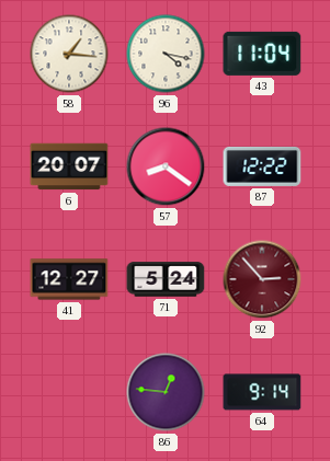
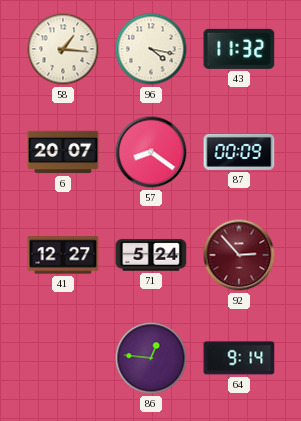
43: 11:04 -> 11:32
87: 12:22 -> 00:09
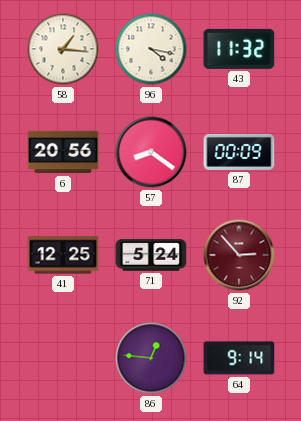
6: 20:07 -> 20:56
41: 12:27 -> 12:25
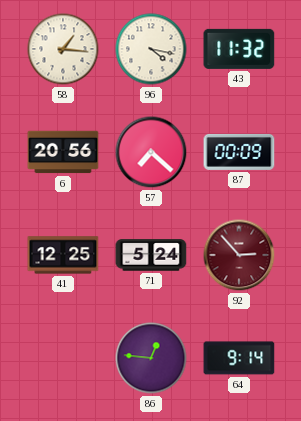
57: 8:21 -> 7:22
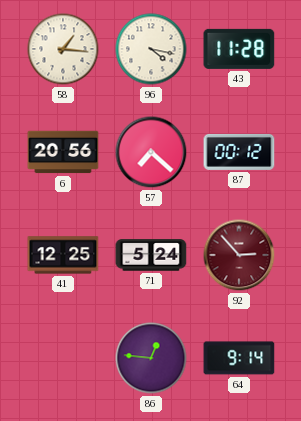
43: 11:32 -> 11:28
87: 00:09 -> 00:12
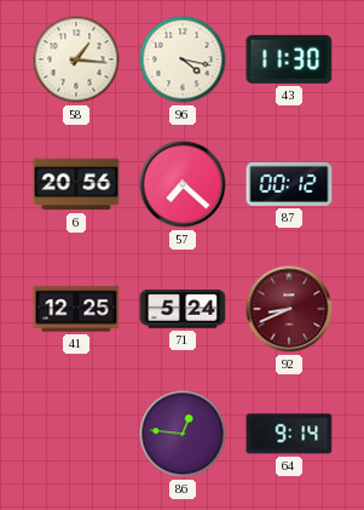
43: 11:28 -> 11:30
92: 2:53 -> 8:41
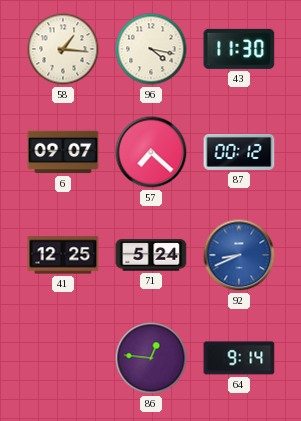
6: 20:56 -> 09:07
92 dial: burgundy -> blue
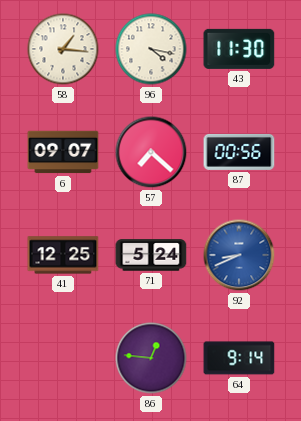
87: 00:12 -> 00:56
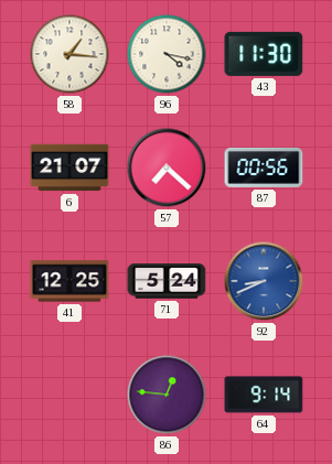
6: 09:07 -> 21:07
